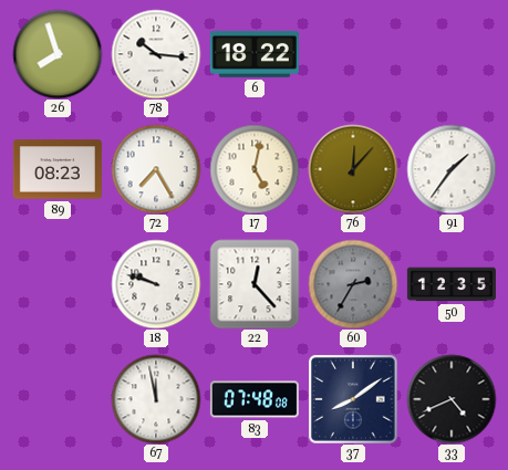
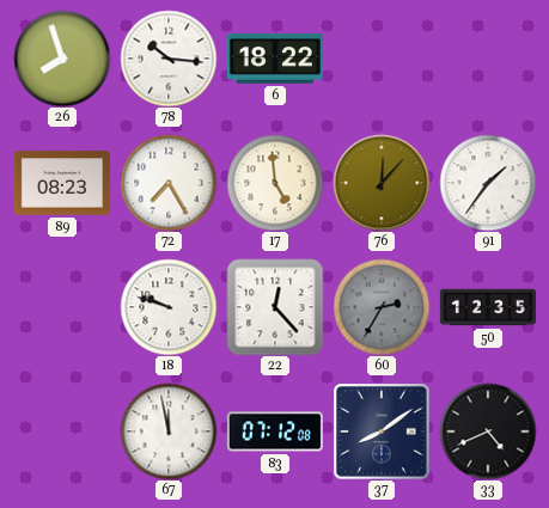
17: 5:02 -> 4:59
83: 07:48 -> 07:12
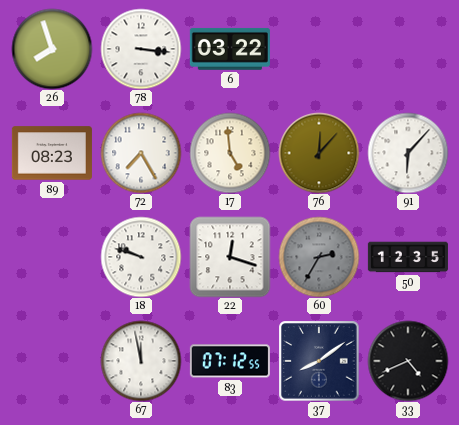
78: 10:16 -> 3:16
6: 18:22 -> 03:22
91: 1:36 -> 6:07
22: 12:23 -> 12:18
83: 07:12:08 -> 07:12:55
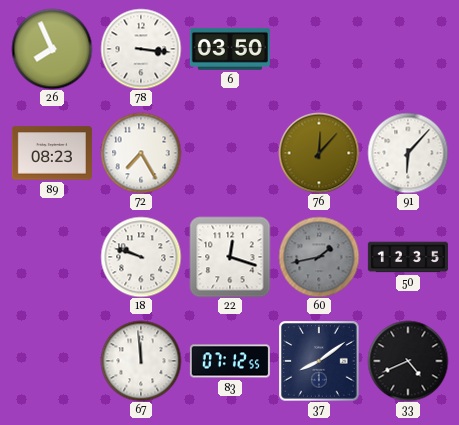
26: 7:57 -> 7:56
6: 03:22 -> 03:50
17: 4:59 -> none
60: 2:35 -> 1:43
67: 11:58 -> 11:59
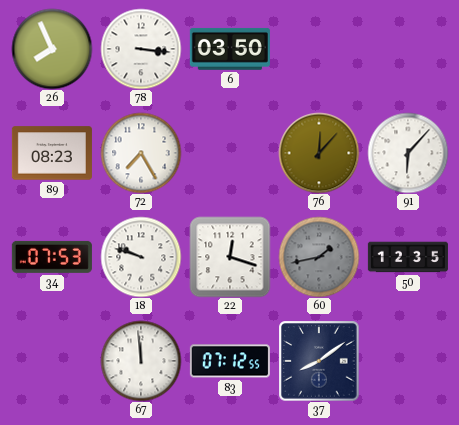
34: none -> 07:53
33: 4:41 -> none
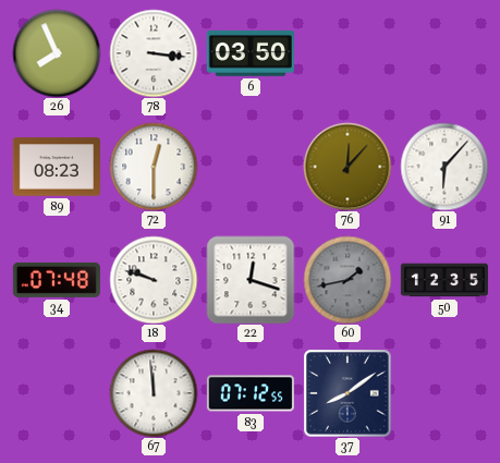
72: 7:25 -> 12:30
34: 07:53 -> 07:48
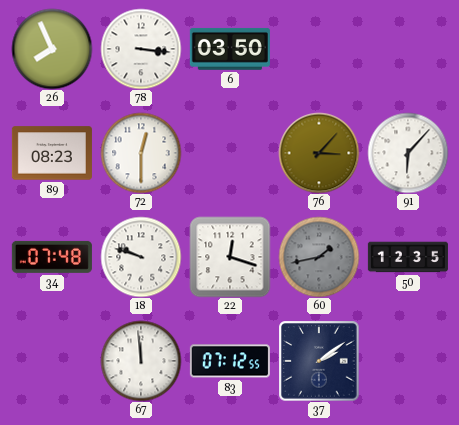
76: 12:07 -> 3:07
37: 8:09 -> 2:09
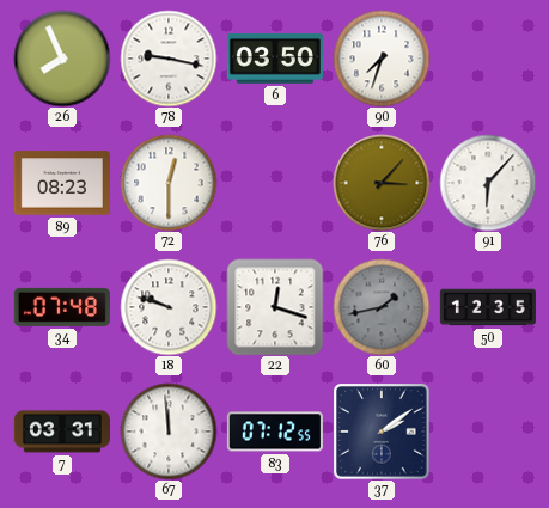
78: 3:16 -> 9:17
90: none -> 7:33
7: none -> 03:31
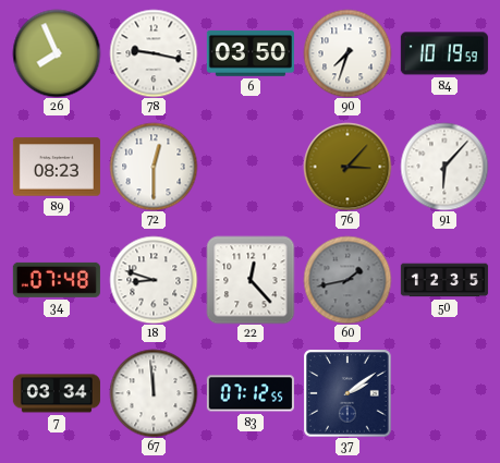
84: none -> 10:19
18: 9:48 -> 8:48
22: 12:18 -> 12:23
7: 03:31 -> 03:34
